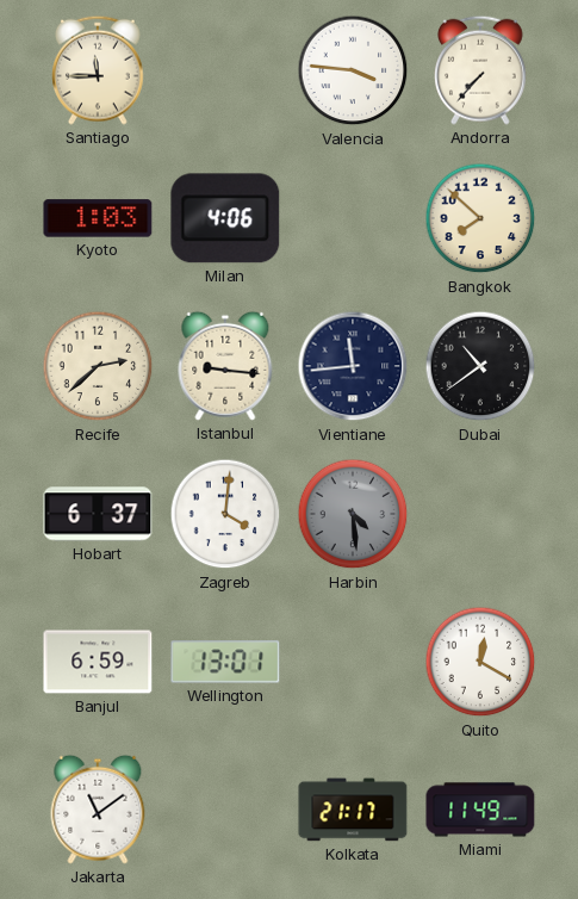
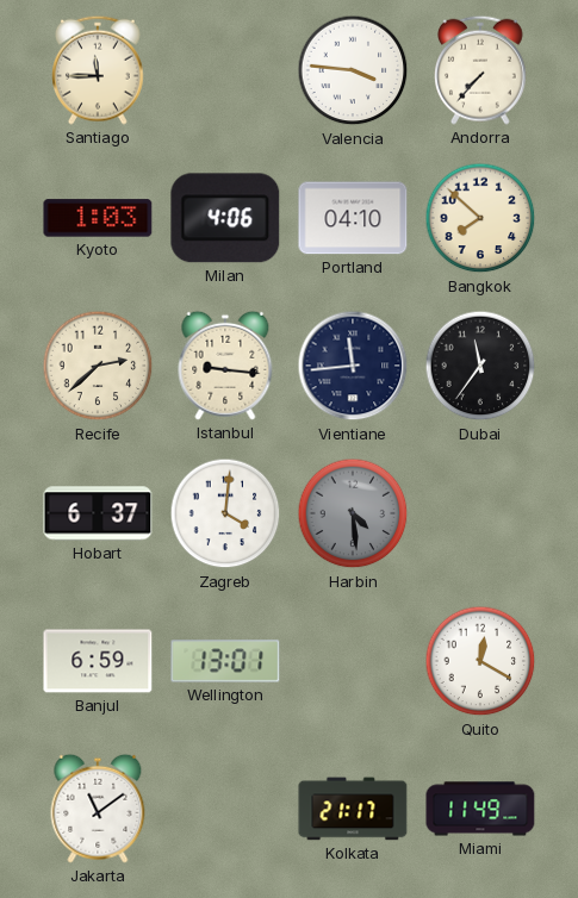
Portland: none -> 04:10
Dubai: 10:39 -> 11:36
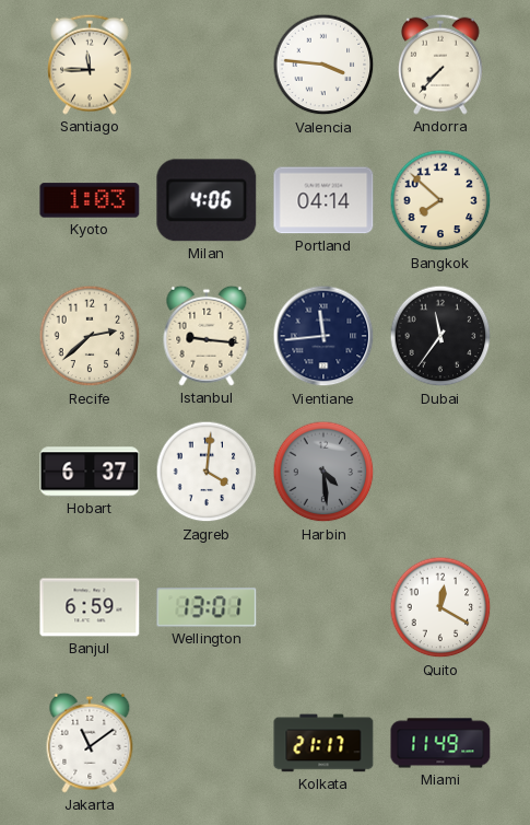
Portland: 04:10 -> 04:14
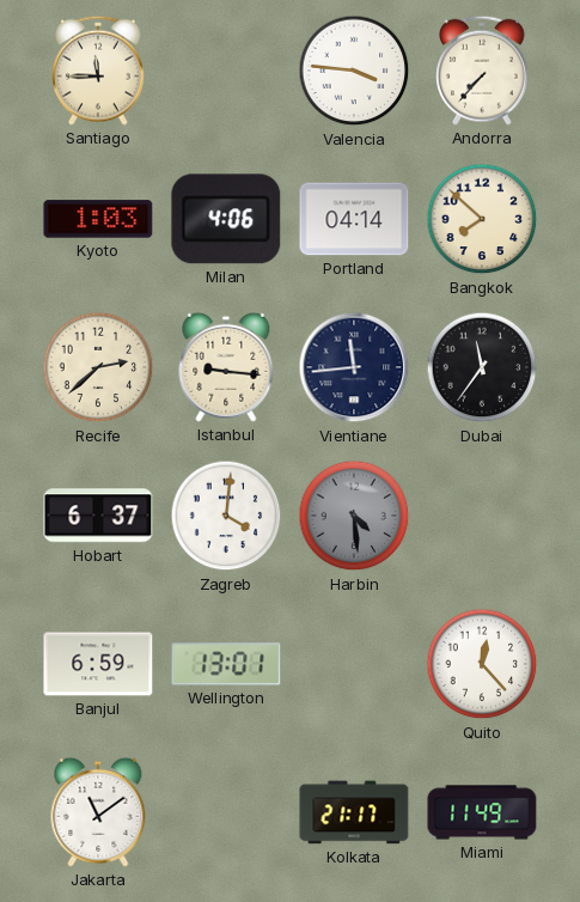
Quito: 12:20 -> 12:23
